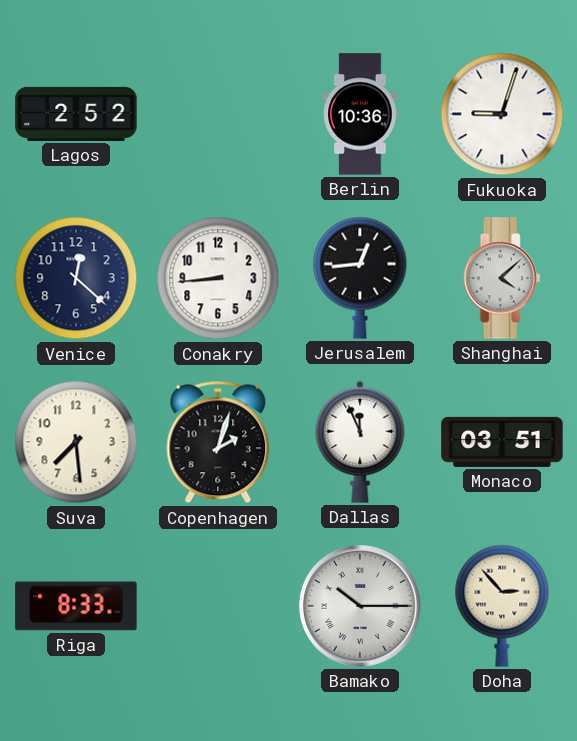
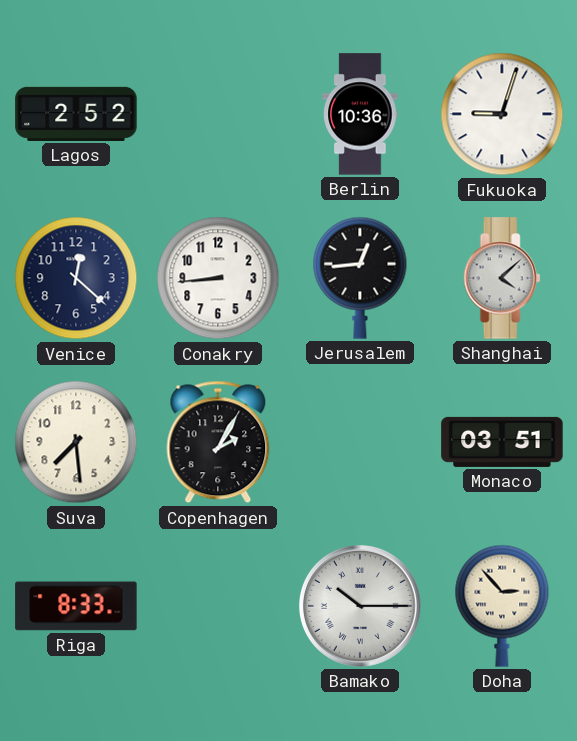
Copenhagen: 2:03 -> 2:05
Dallas: 11:56 -> none
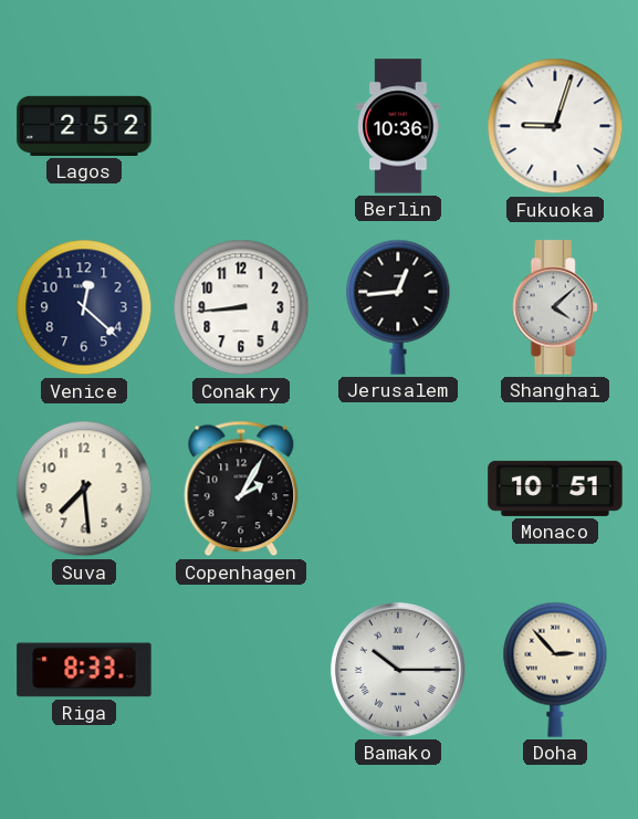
Monaco: 03:51 -> 10:51
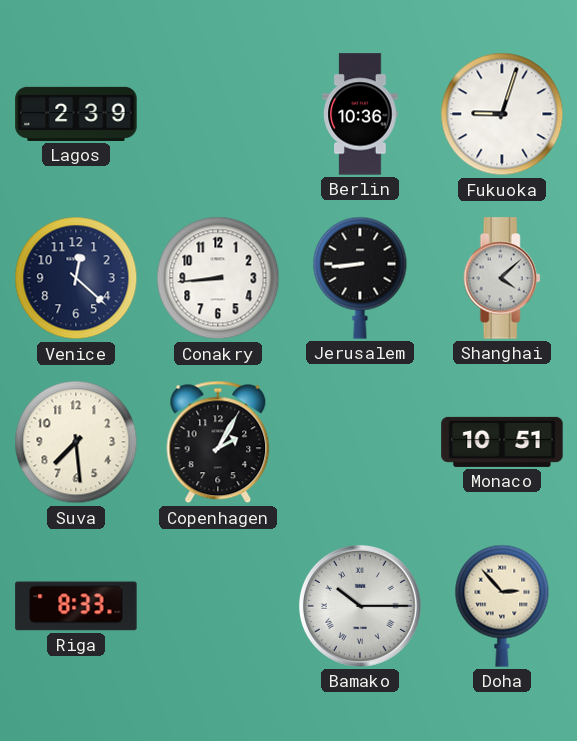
Lagos: 2:52 -> 2:39
Jerusalem: 12:44 -> 8:44
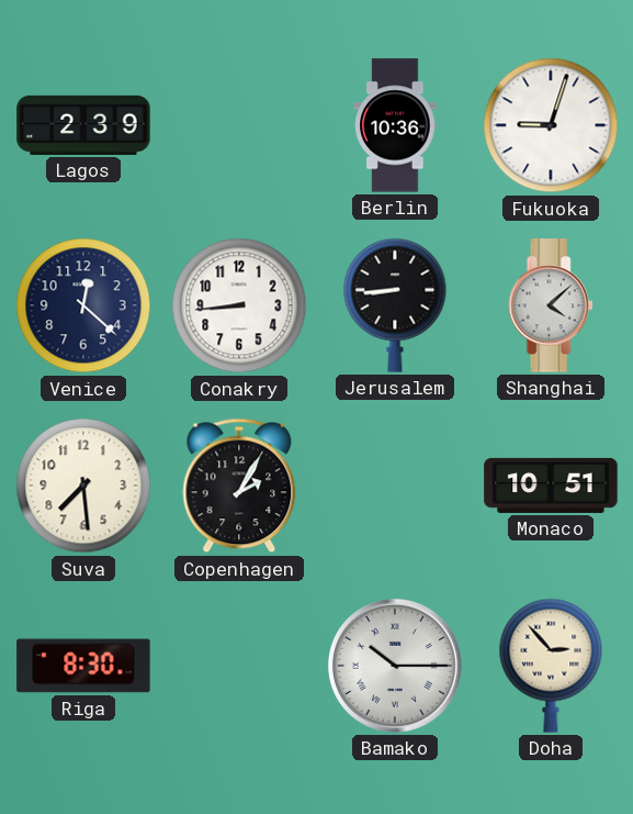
Riga: 8:33 -> 8:30
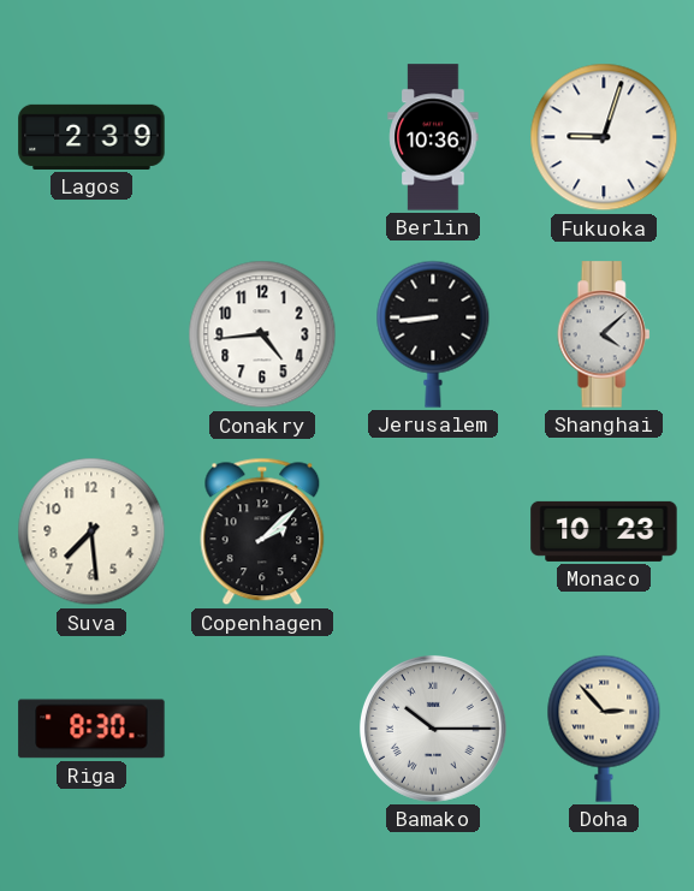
Venice: 12:22 -> none
Conakry: 8:44 -> 4:44
Copenhagen: 2:05 -> 2:08
Monaco: 10:51 -> 10:23
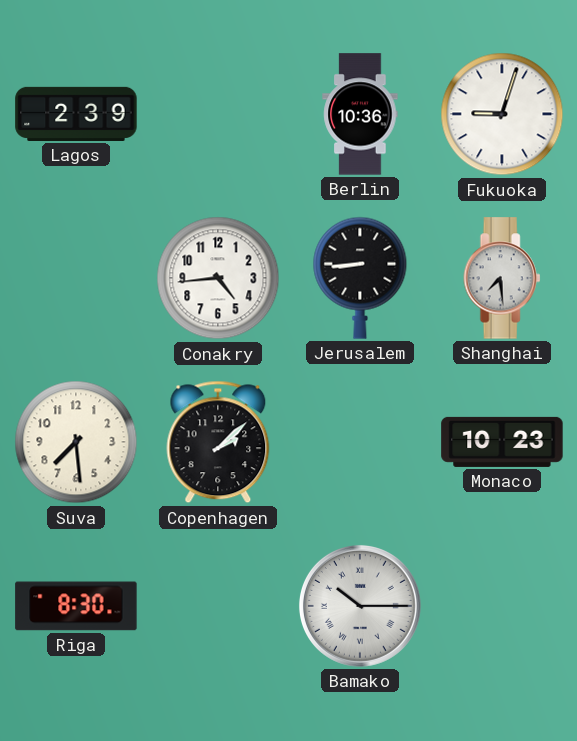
Shanghai: 4:08 -> 7:29
Doha: 2:53 -> none
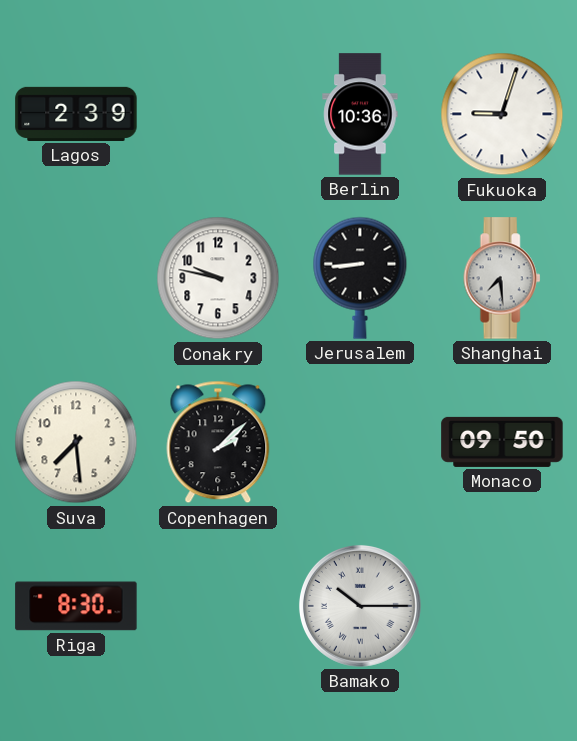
Conakry: 4:44 -> 9:47
Monaco: 10:23 -> 09:50
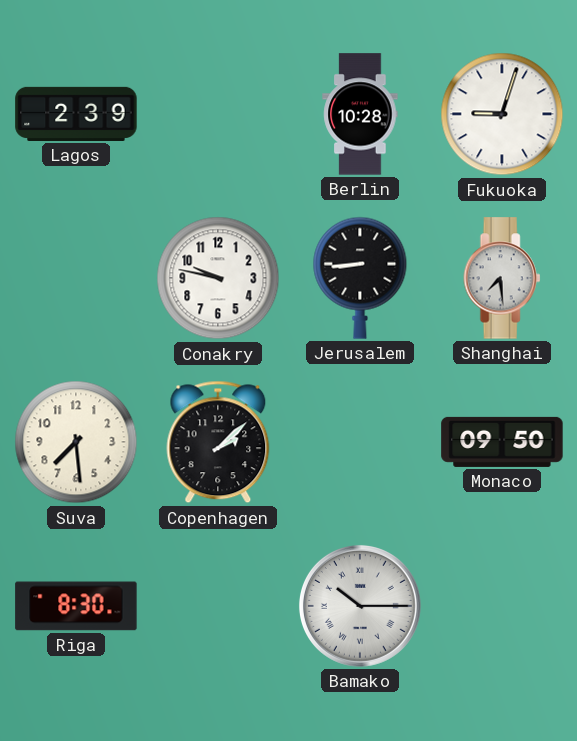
Berlin: 10:36 -> 10:28
